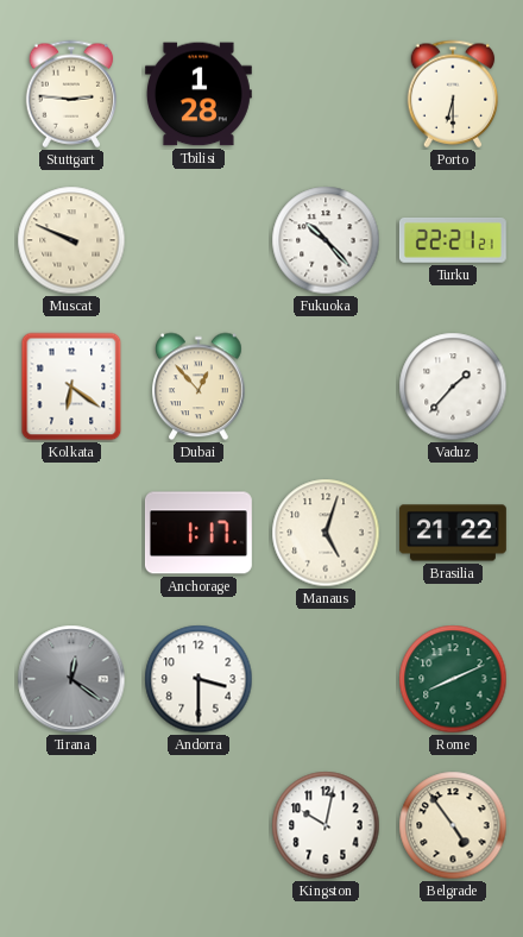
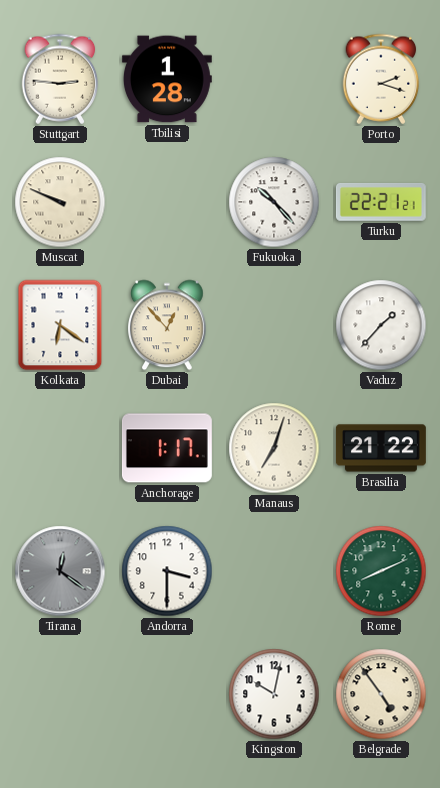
Porto: 6:30 -> 2:18
Manaus: 5:03 -> 7:03
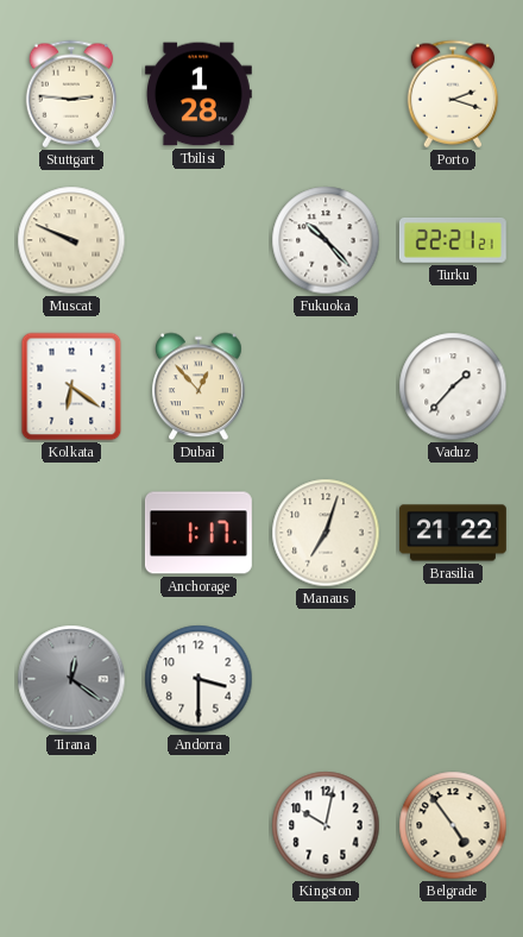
Rome: 8:11 -> none
